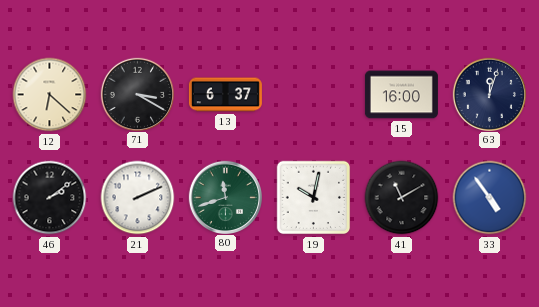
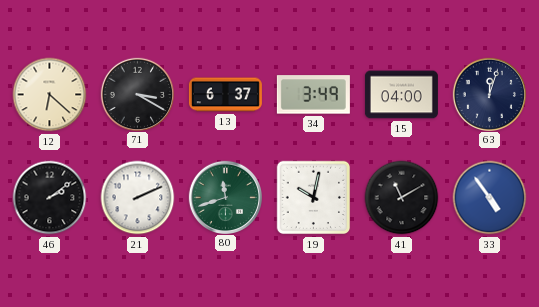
34: none -> 3:49
15: 16:00 -> 04:00
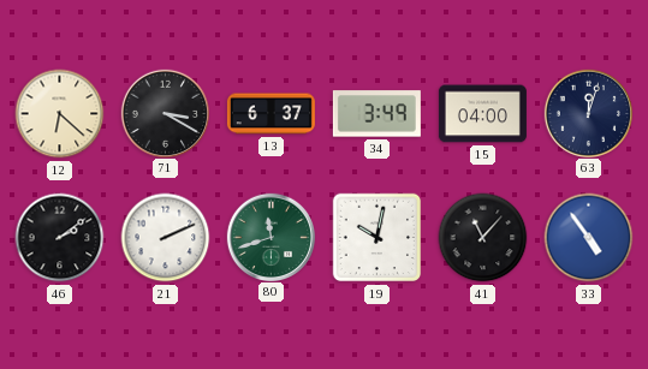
41: 11:10 -> 11:07
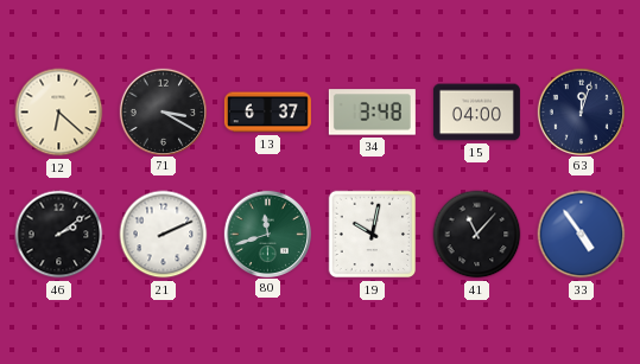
34: 3:49 -> 3:48
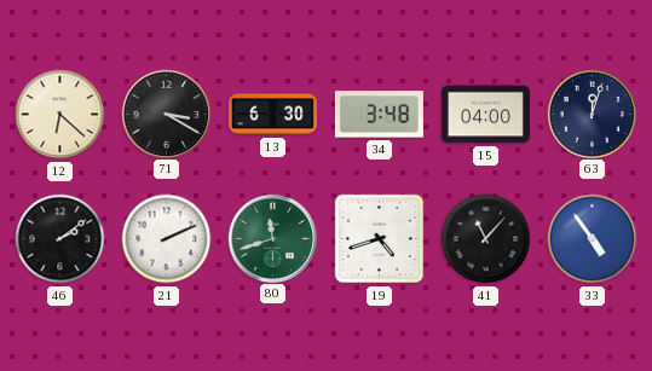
13: 6:37 -> 6:30
19: 10:02 -> 4:42
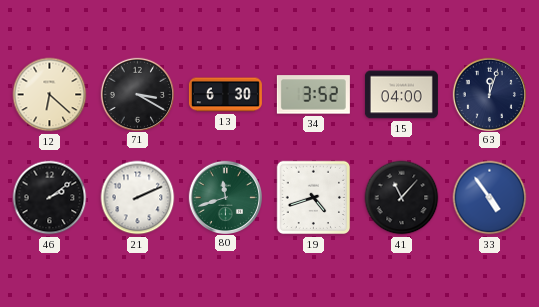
34: 3:48 -> 3:52
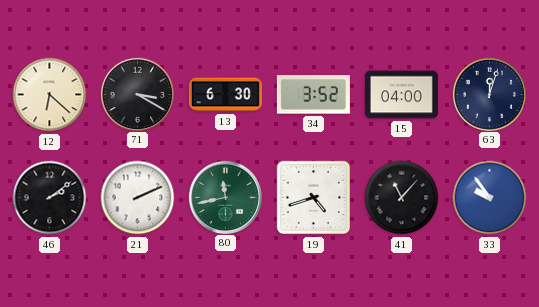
80: 11:42 -> 11:43
33: 4:54 -> 9:54
